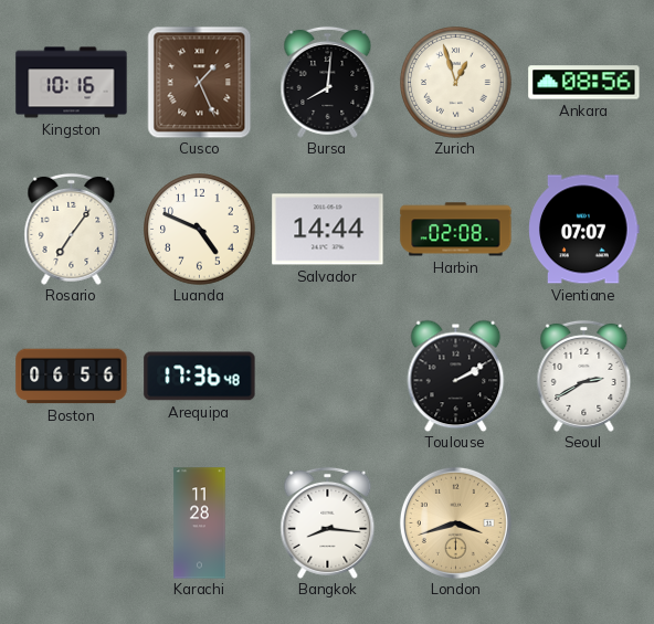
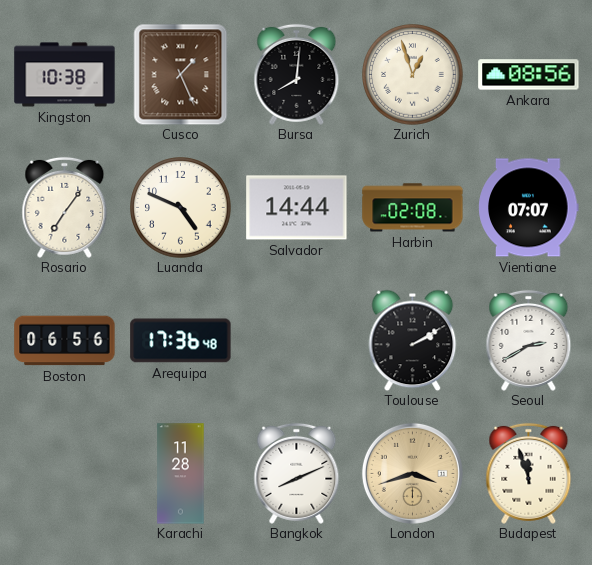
Kingston: 10:16 -> 10:38
Bangkok: 8:16 -> 8:11
Budapest: none -> 11:57
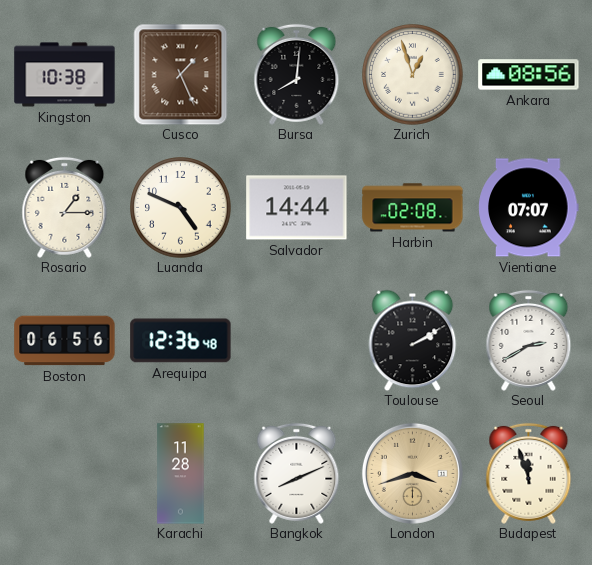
Rosario: 7:06 -> 1:15
Arequipa: 17:36 -> 12:36
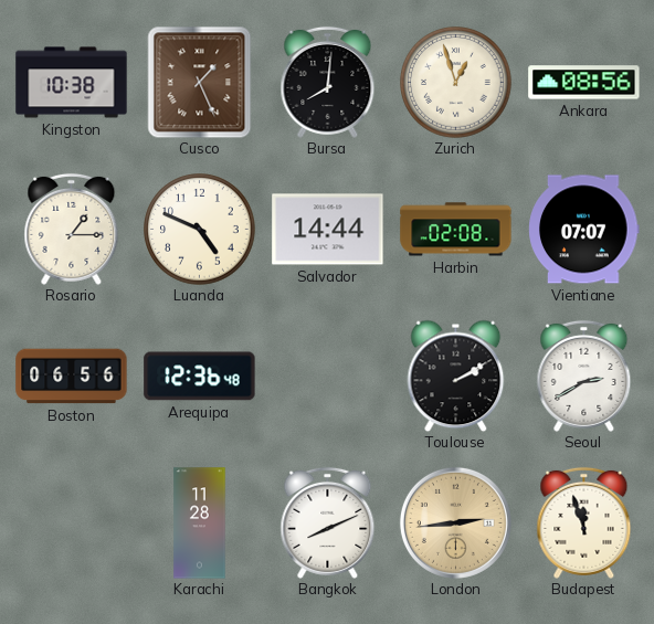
London: 3:42 -> 2:44
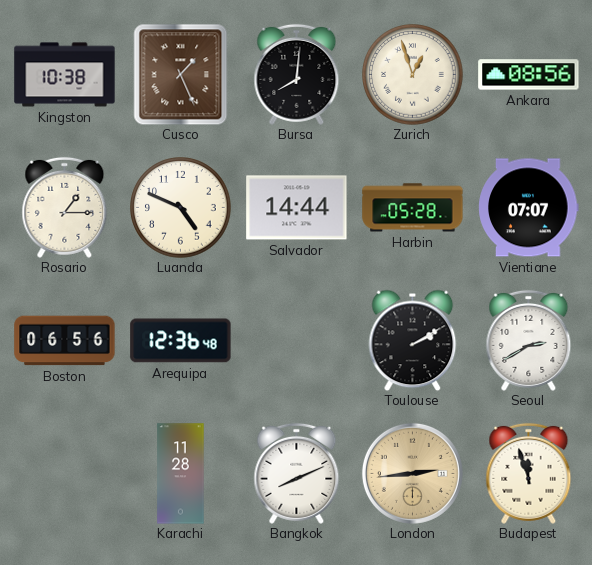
Harbin: 02:08 -> 05:28
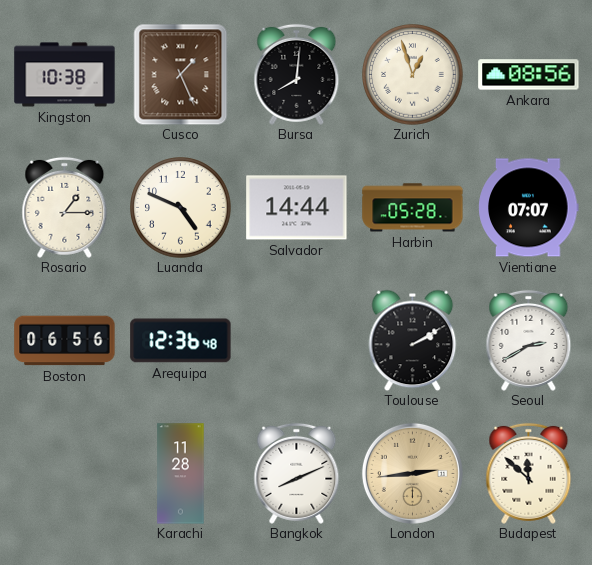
Budapest: 11:57 -> 11:52
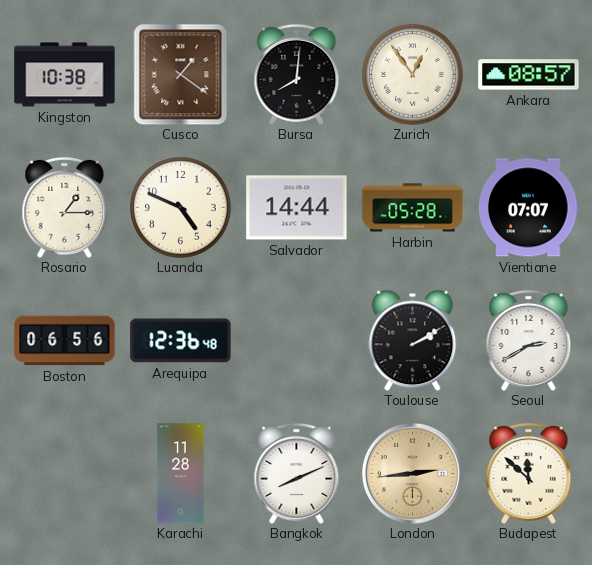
Cusco: 1:26 -> 1:21
Zurich: 12:57 -> 12:54
Ankara: 08:56 -> 08:57
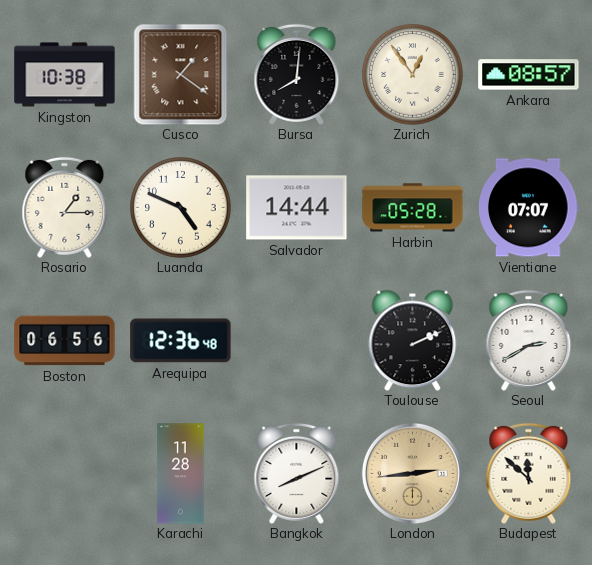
Toulouse: 2:10 -> 2:11
